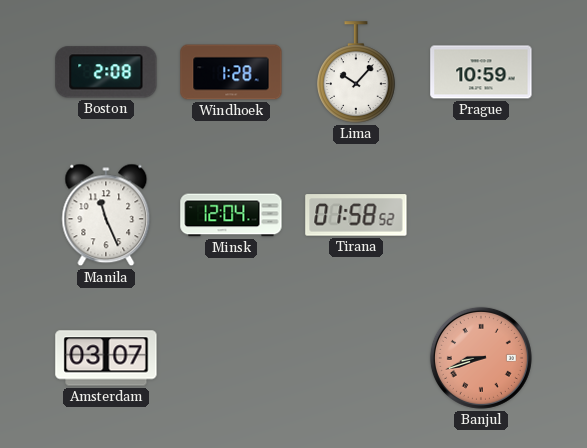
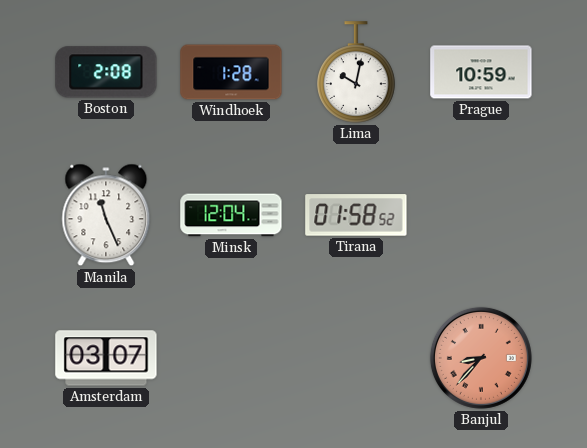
Lima: 10:07 -> 10:02
Banjul: 8:42 -> 8:37
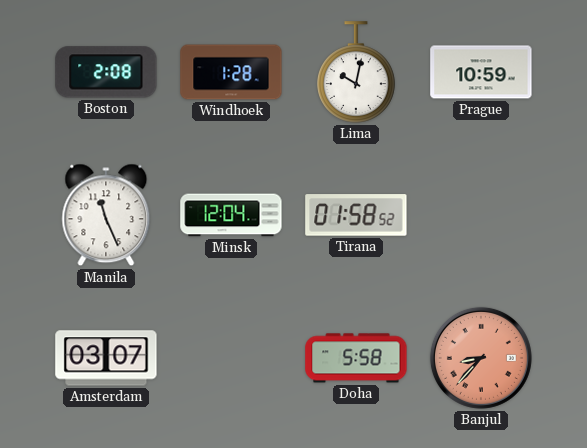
Doha: none -> 5:58
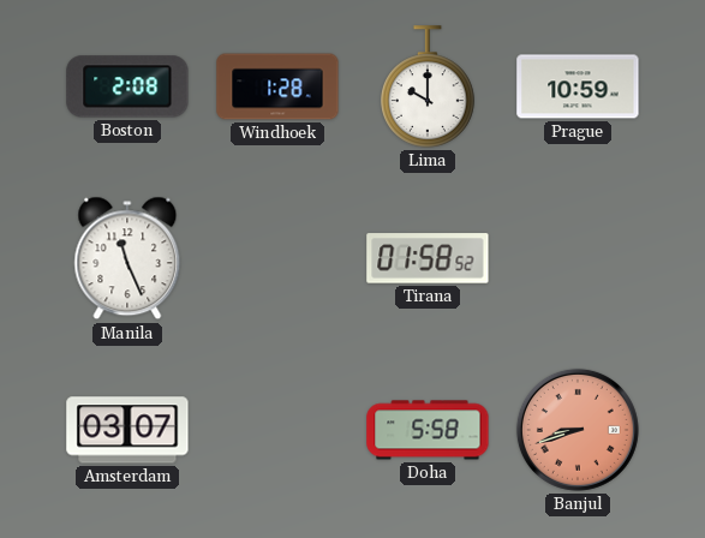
Lima: 10:02 -> 10:00
Minsk: 12:04 -> none
Banjul: 8:37 -> 8:42
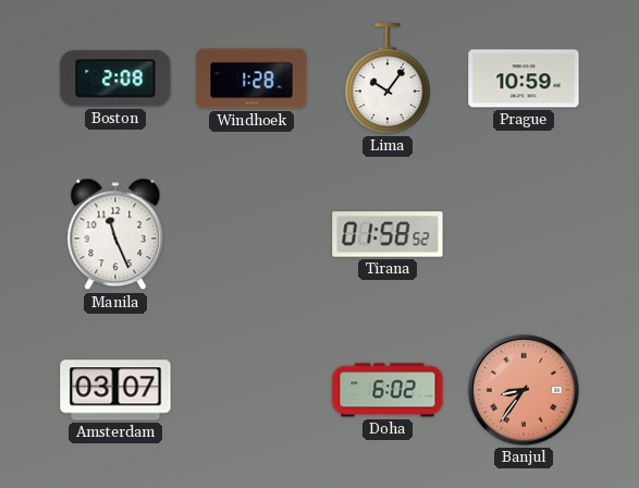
Lima: 10:00 -> 10:06
Doha: 5:58 -> 6:02
Banjul: 8:42 -> 8:36
